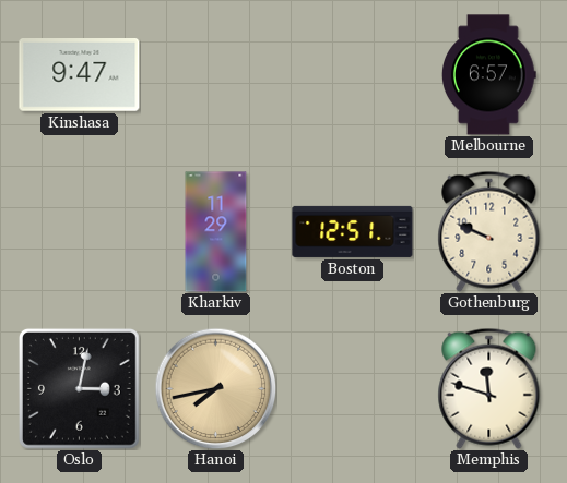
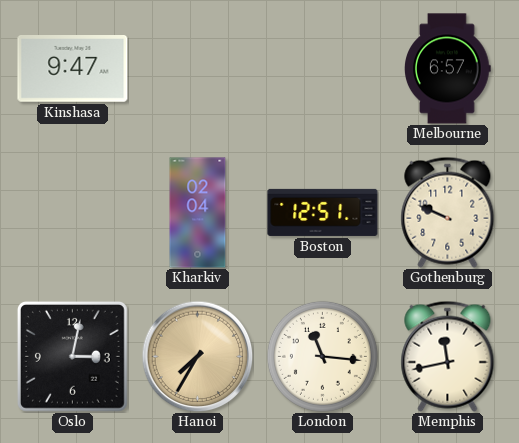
Kharkiv: 11:29 -> 02:04
Hanoi: 7:43 -> 7:35
London: none -> 11:16
Memphis: 11:48 -> 11:43
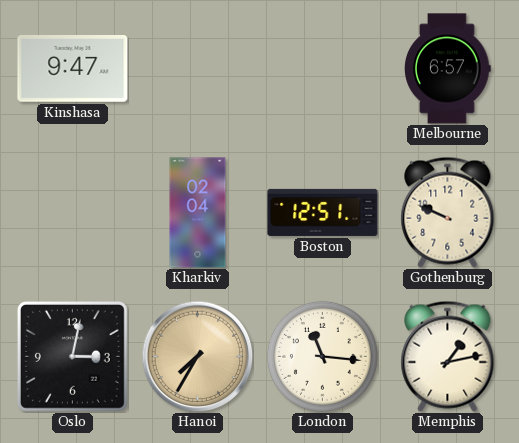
Memphis: 11:43 -> 1:13
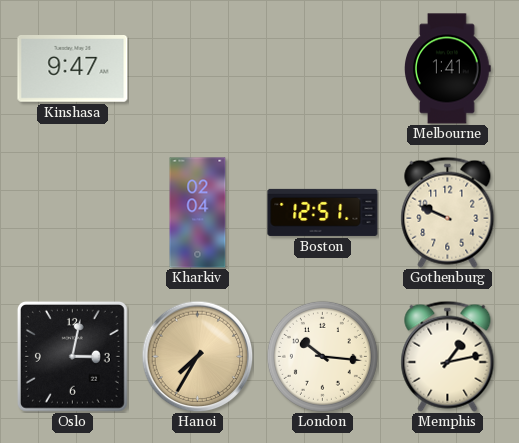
Melbourne: 6:57 -> 1:41
London: 11:16 -> 10:16
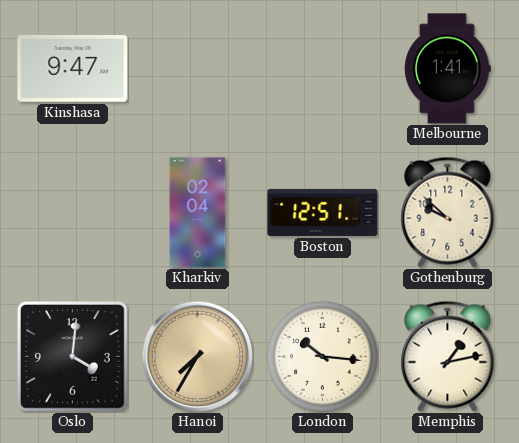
Gothenburg: 9:49 -> 9:52
Oslo: 3:02 -> 4:01
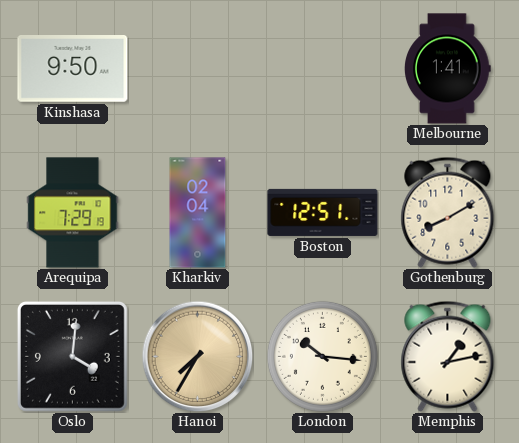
Kinshasa: 9:47 -> 9:50
Arequipa: none -> 7:29
Gothenburg: 9:52 -> 8:10
